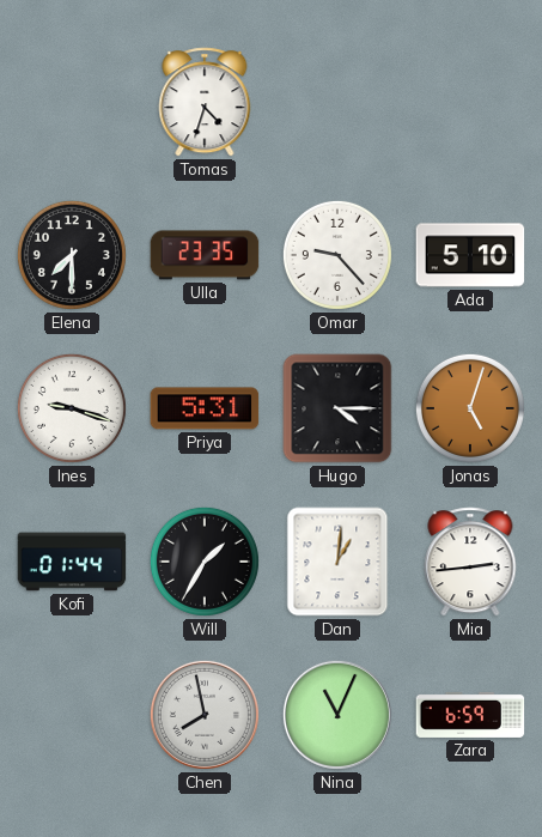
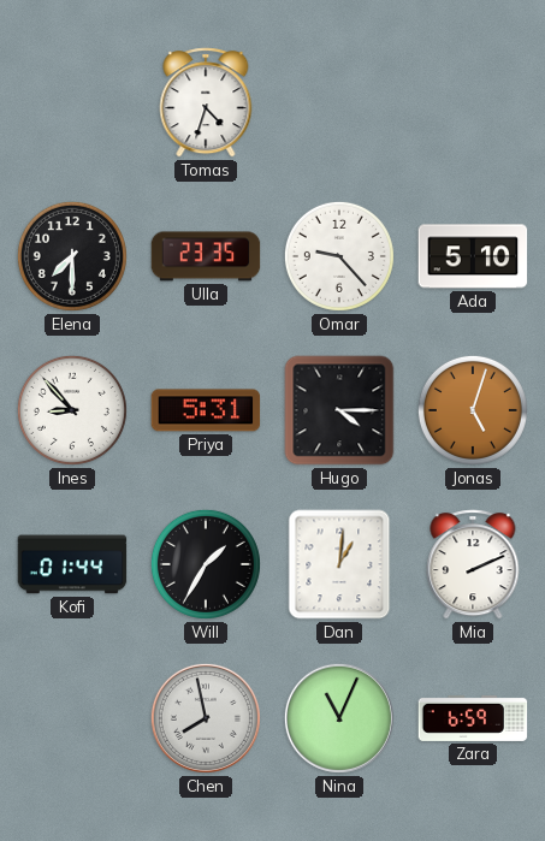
Ines: 9:18 -> 8:53
Mia: 2:44 -> 2:11
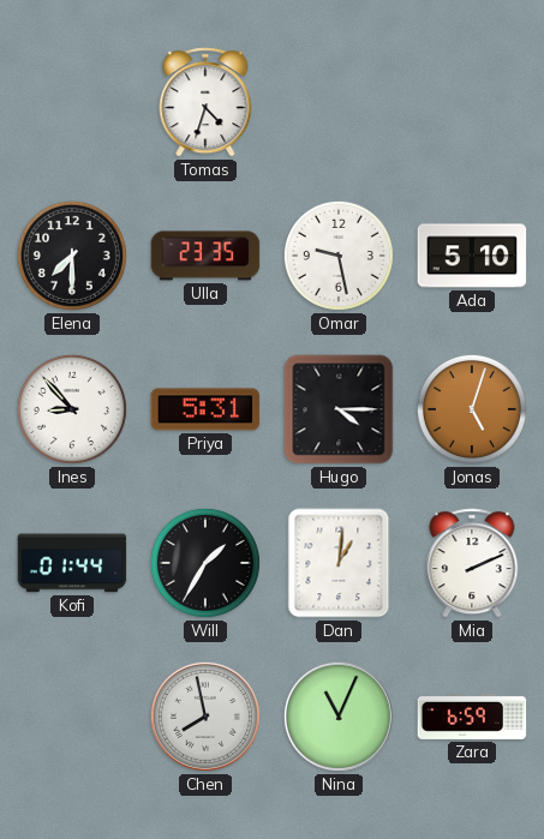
Omar: 9:23 -> 9:28
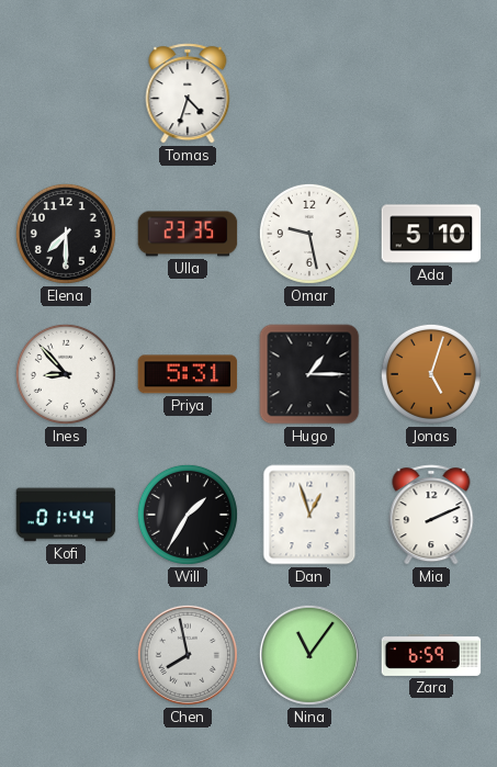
Hugo: 4:15 -> 1:15
Dan: 1:01 -> 12:57
Nina: 11:04 -> 11:06
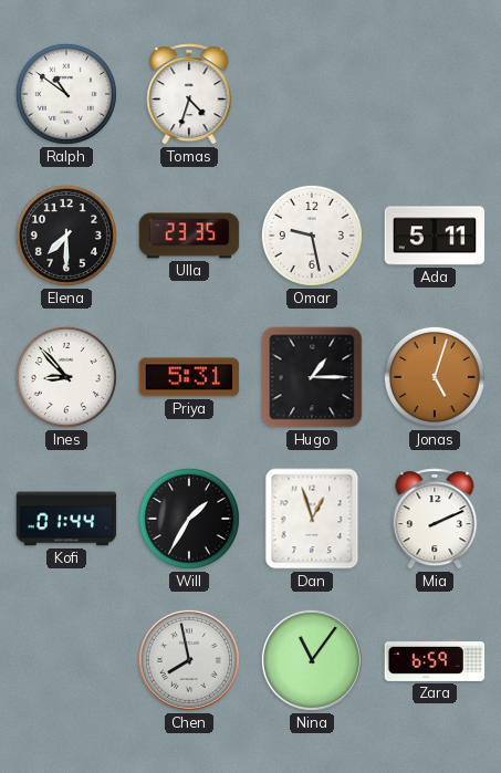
Ralph: none -> 10:51
Ada: 5:10 -> 5:11
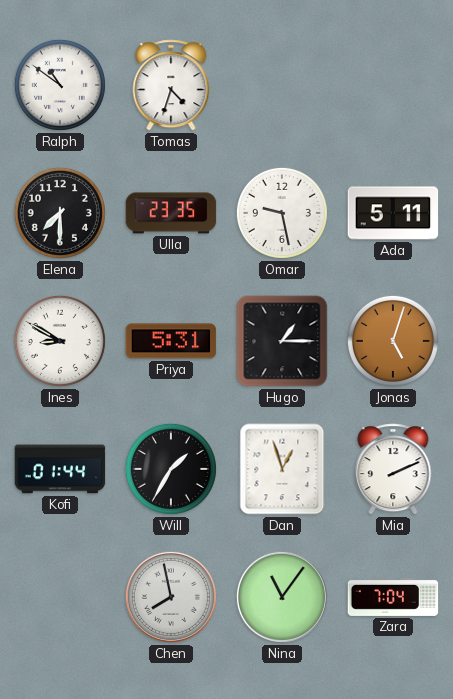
Ines: 8:53 -> 8:50
Zara: 6:59 -> 7:04
